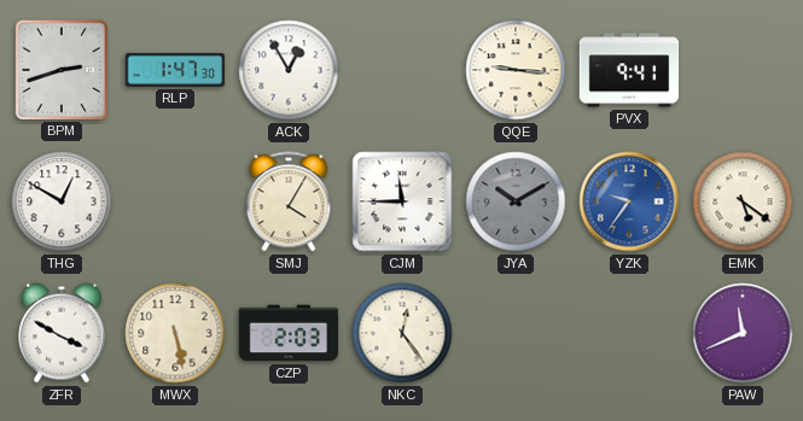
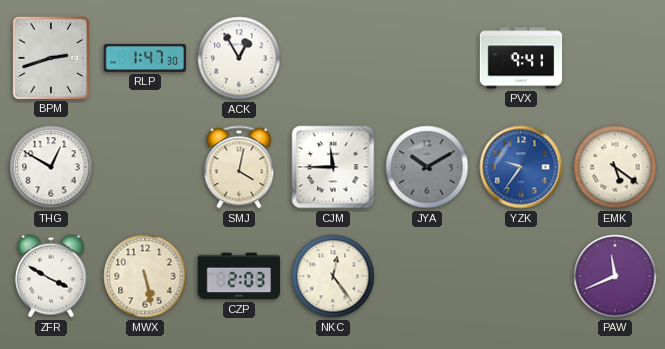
QQE: 9:16 -> none
SMJ: 4:05 -> 4:02
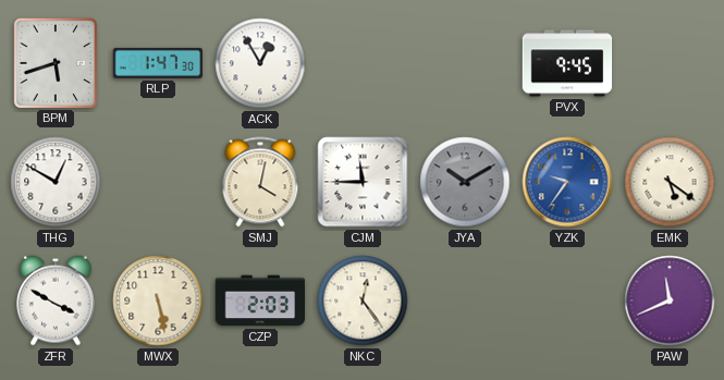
BPM: 2:42 -> 5:42
PVX: 9:41 -> 9:45
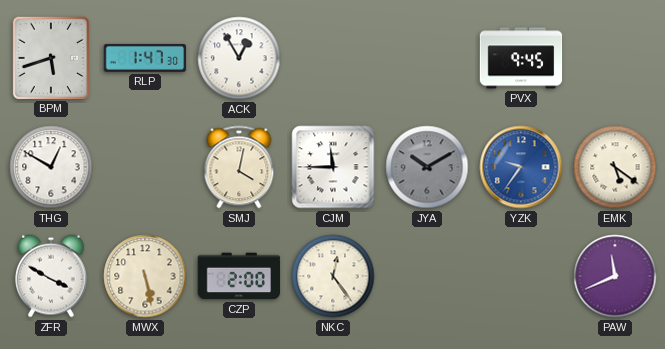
CZP: 2:03 -> 2:00
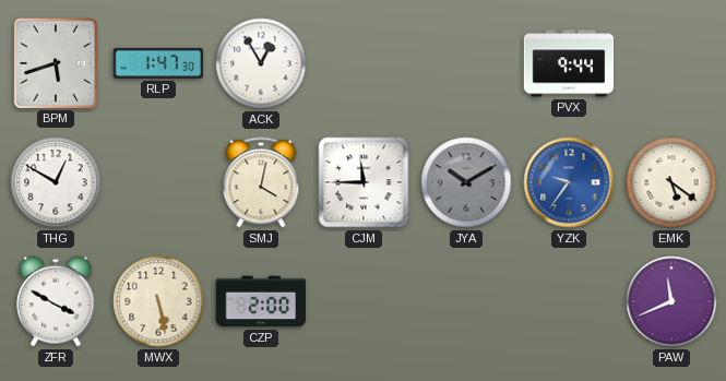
PVX: 9:45 -> 9:44
NKC: 12:24 -> none
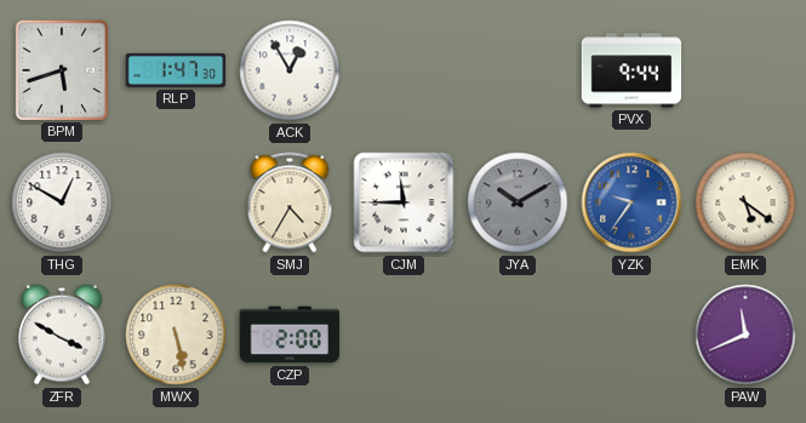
SMJ: 4:02 -> 4:35
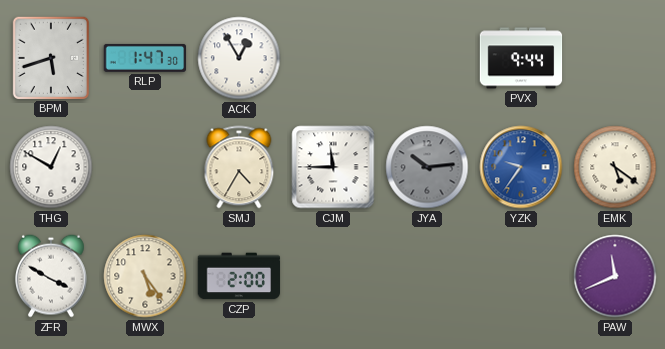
JYA: 10:10 -> 10:14
MWX: 5:28 -> 5:24
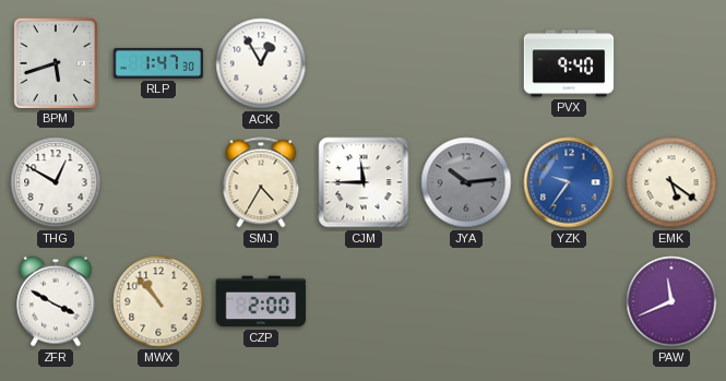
PVX: 9:44 -> 9:40
MWX: 5:24 -> 10:53
